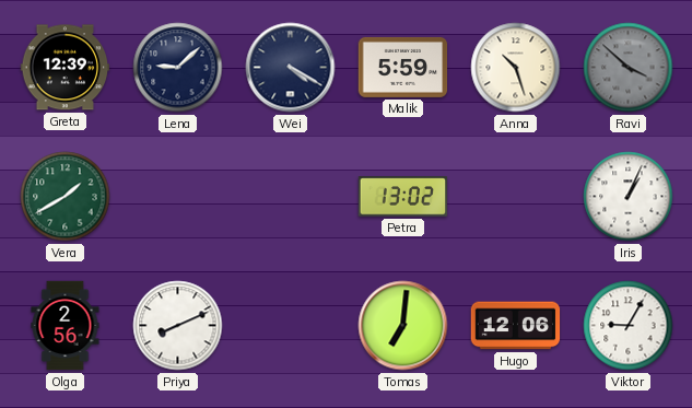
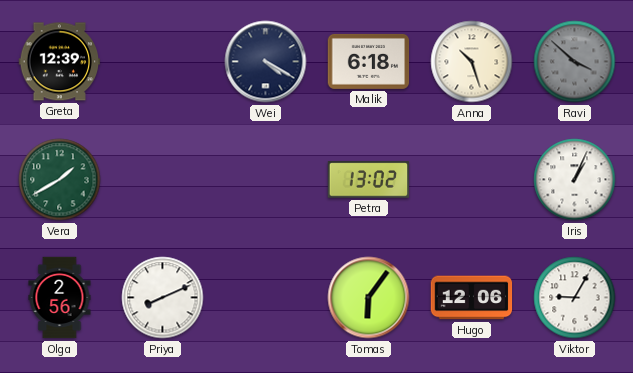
Lena: 9:08 -> none
Malik: 5:59 -> 6:18
Tomas: 7:01 -> 6:06
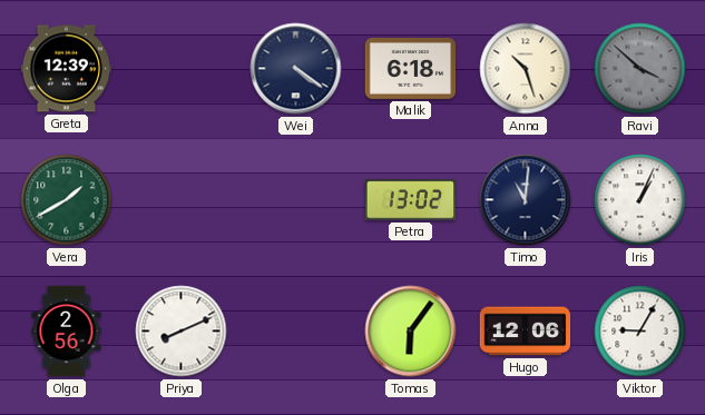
Wei: 4:20 -> 4:21
Timo: none -> 11:01
